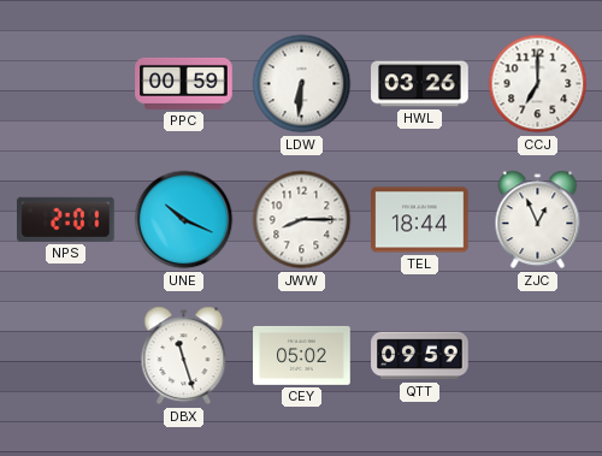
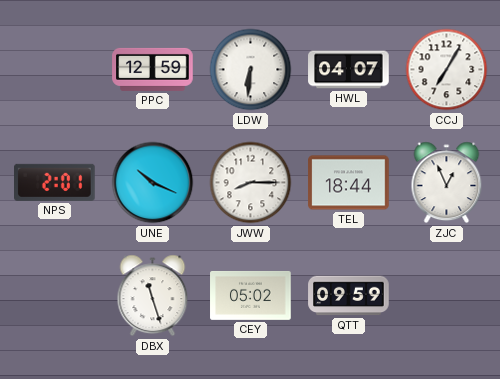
PPC: 00:59 -> 12:59
HWL: 03:26 -> 04:07
CCJ: 7:00 -> 7:05
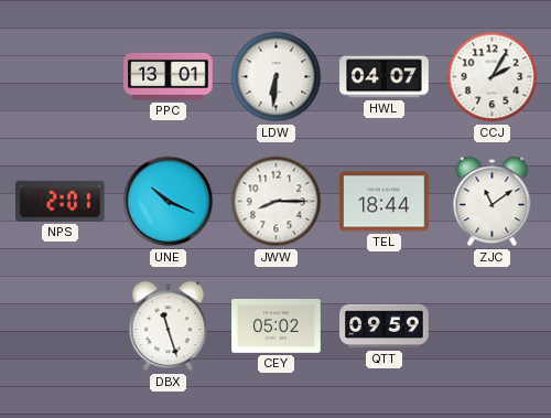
PPC: 12:59 -> 13:01
CCJ: 7:05 -> 2:05
ZJC: 12:56 -> 11:09
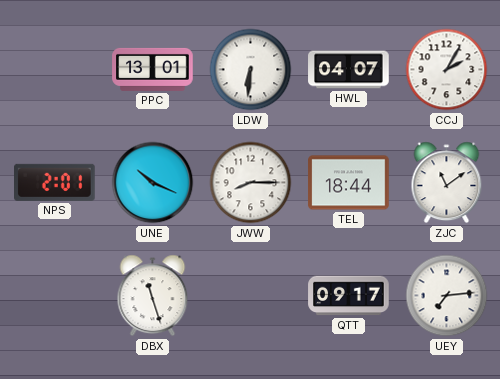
CEY: 05:02 -> none
QTT: 09:59 -> 09:17
UEY: none -> 7:14
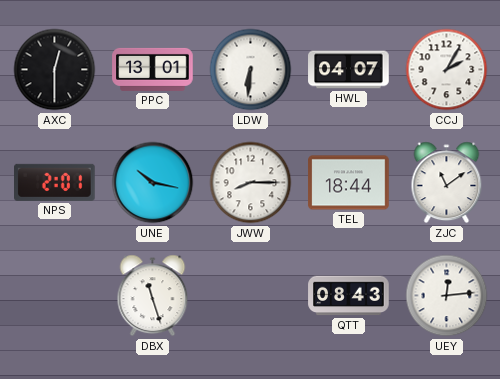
AXC: none -> 12:30
UNE: 10:19 -> 10:17
QTT: 09:17 -> 08:43
UEY: 7:14 -> 12:14
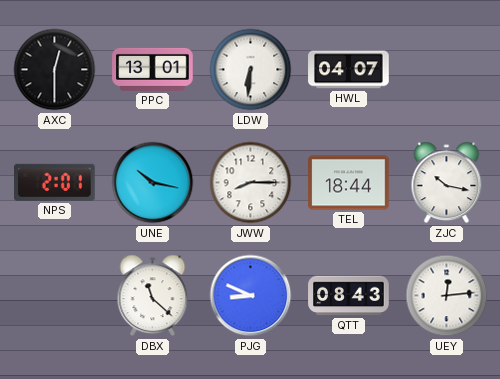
CCJ: 2:05 -> none
ZJC: 11:09 -> 10:17
DBX: 11:27 -> 11:22
PJG: none -> 8:49
